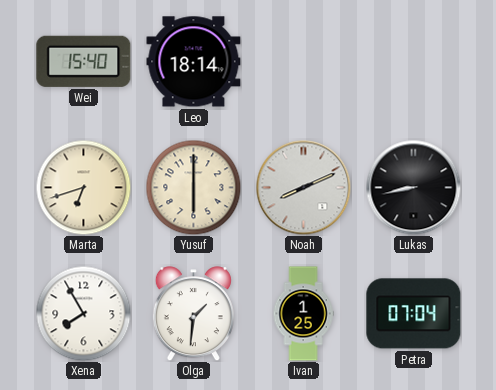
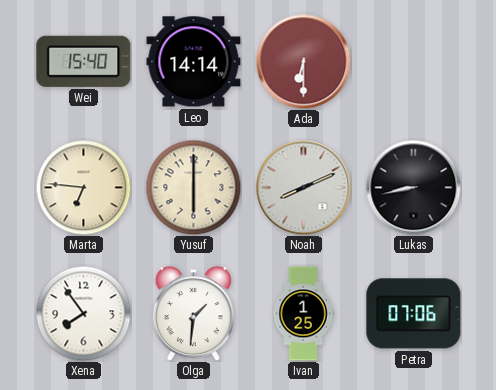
Leo: 18:14 -> 14:14
Ada: none -> 6:30
Marta: 6:42 -> 6:46
Xena: 7:55 -> 7:54
Petra: 07:04 -> 07:06
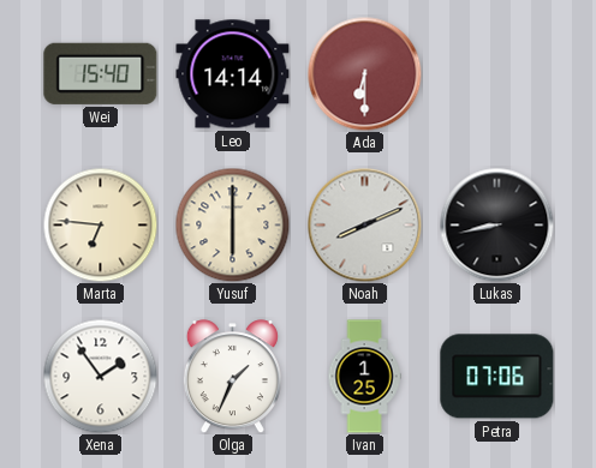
Xena: 7:54 -> 1:54
Olga: 1:31 -> 1:34
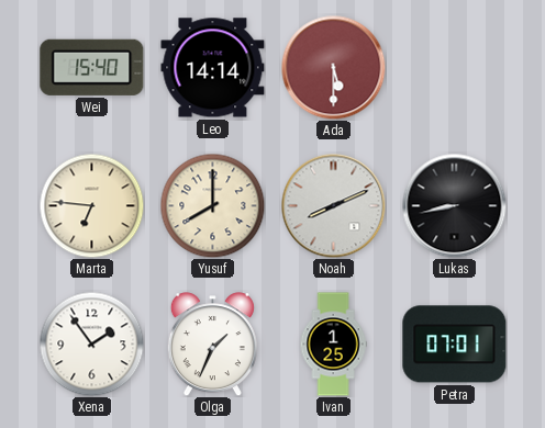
Ada: 6:30 -> 5:30
Yusuf: 6:00 -> 8:00
Petra: 07:06 -> 07:01
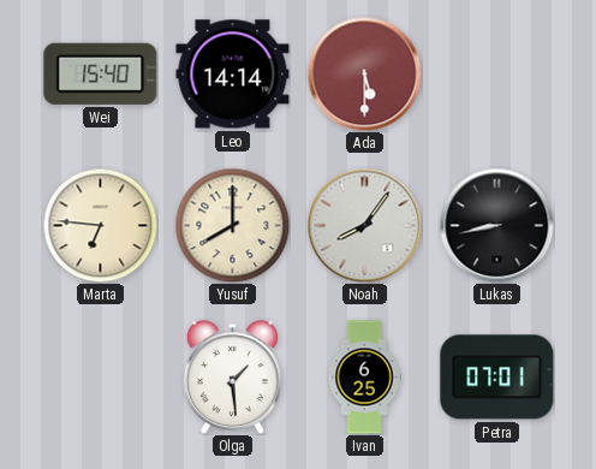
Noah: 8:11 -> 8:06
Xena: 1:54 -> none
Olga: 1:34 -> 1:29
Ivan: 1:25 -> 6:25
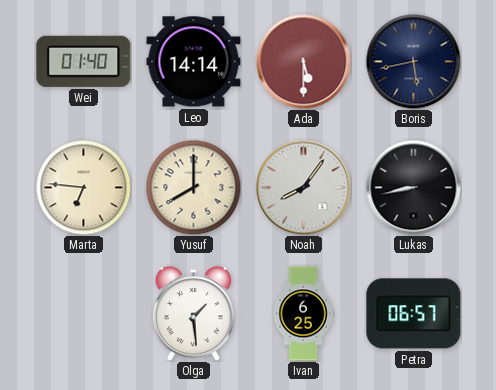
Wei: 15:40 -> 01:40
Boris: none -> 5:43
Petra: 07:01 -> 06:57
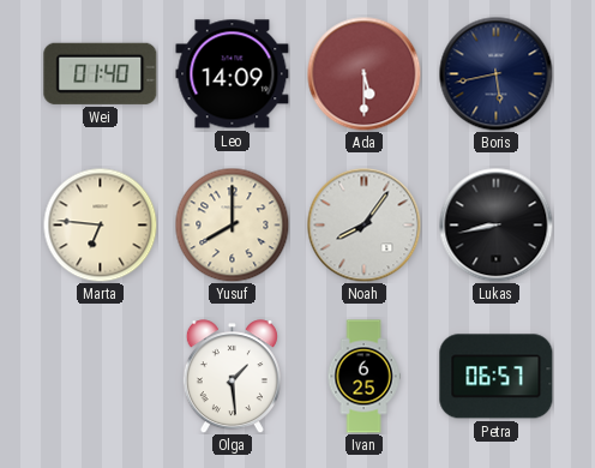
Leo: 14:14 -> 14:09
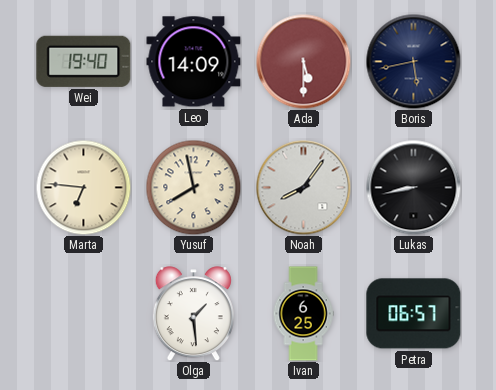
Wei: 01:40 -> 19:40
Yusuf: 8:00 -> 7:58
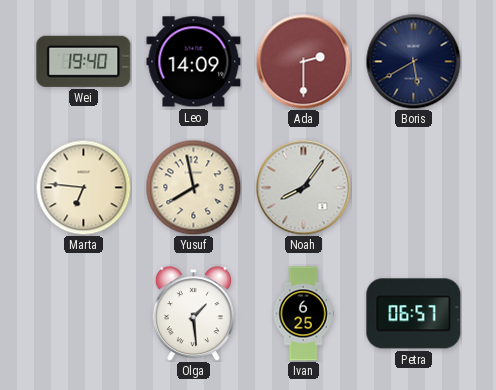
Ada: 5:30 -> 2:30
Boris: 5:43 -> 5:40
Lukas: 8:43 -> none
